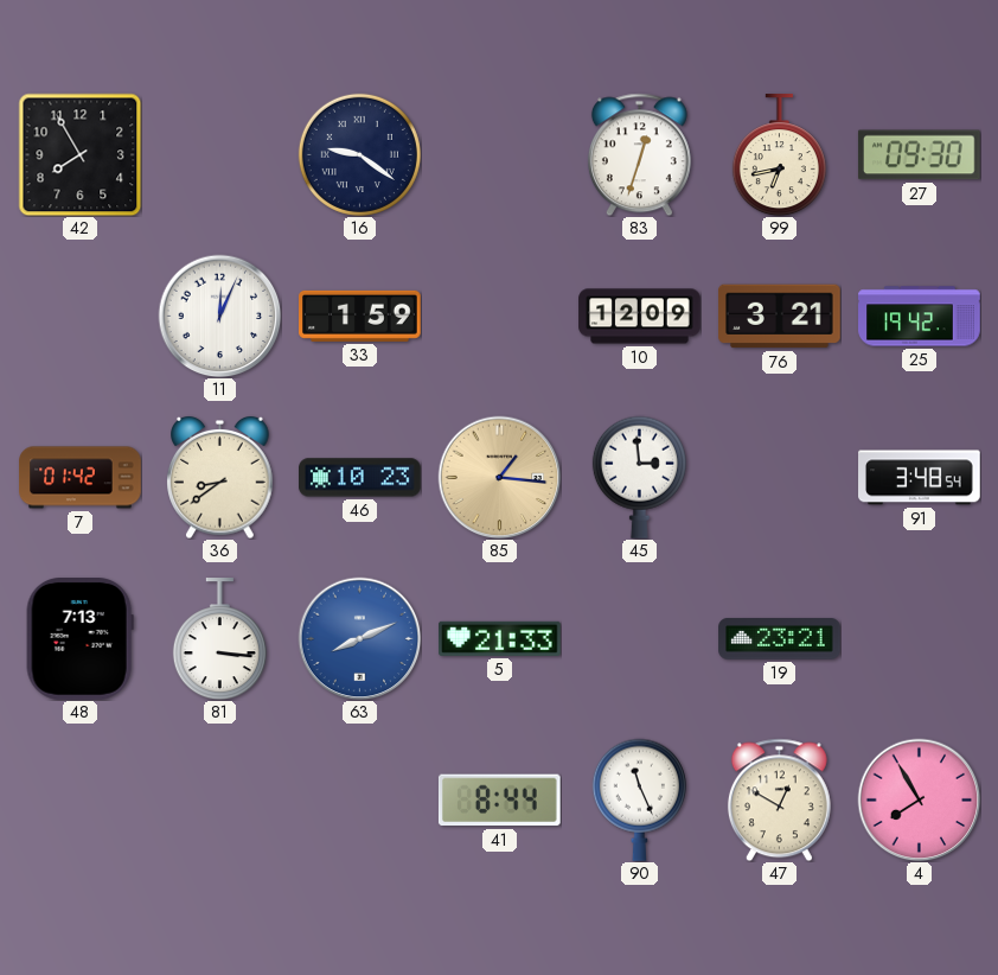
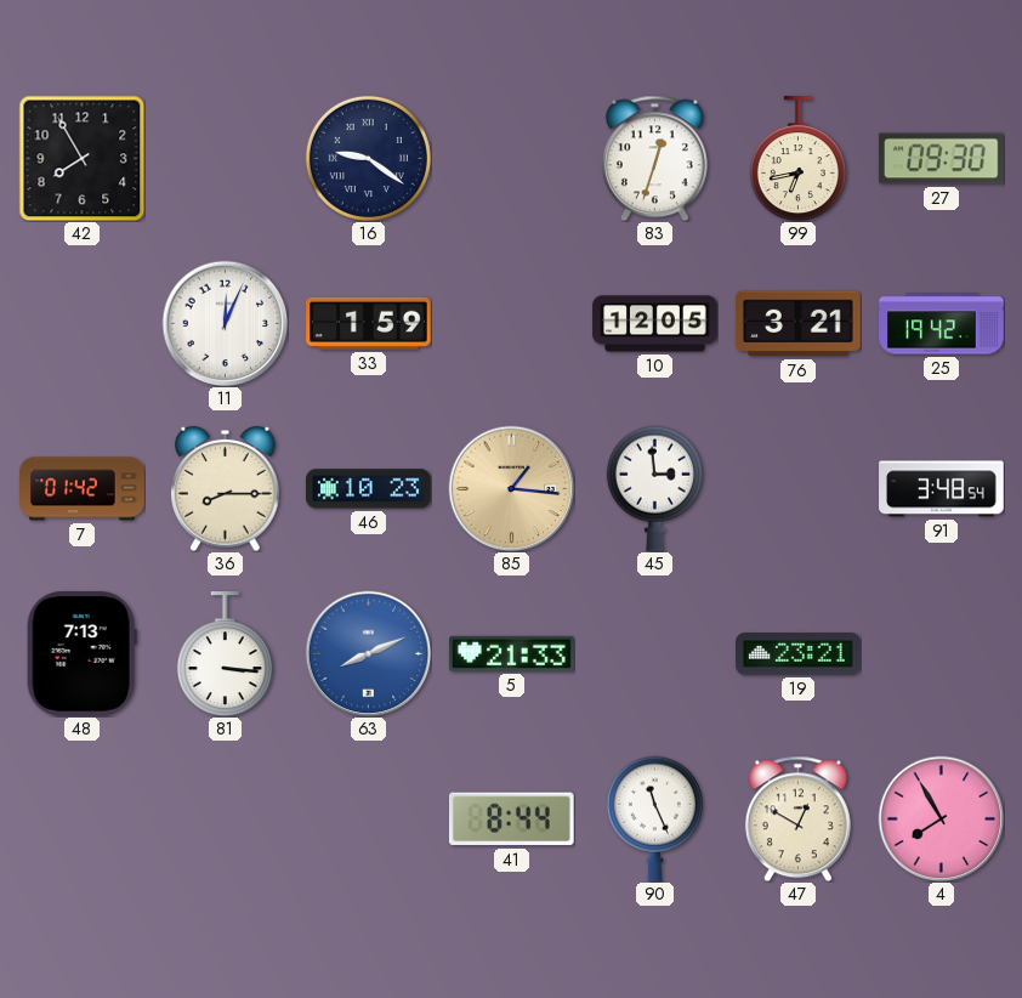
10: 12:09 -> 12:05
36: 8:39 -> 8:15
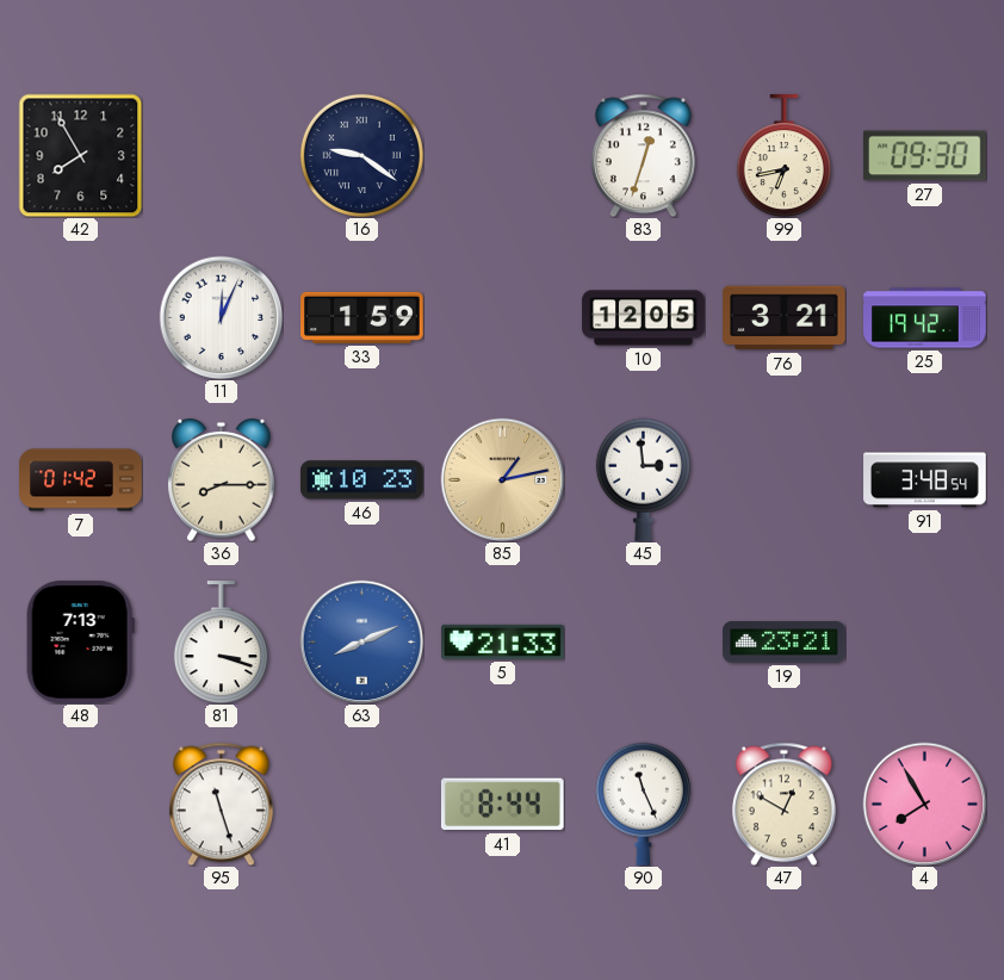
85: 1:16 -> 1:13
81: 3:16 -> 3:18
95: none -> 11:27
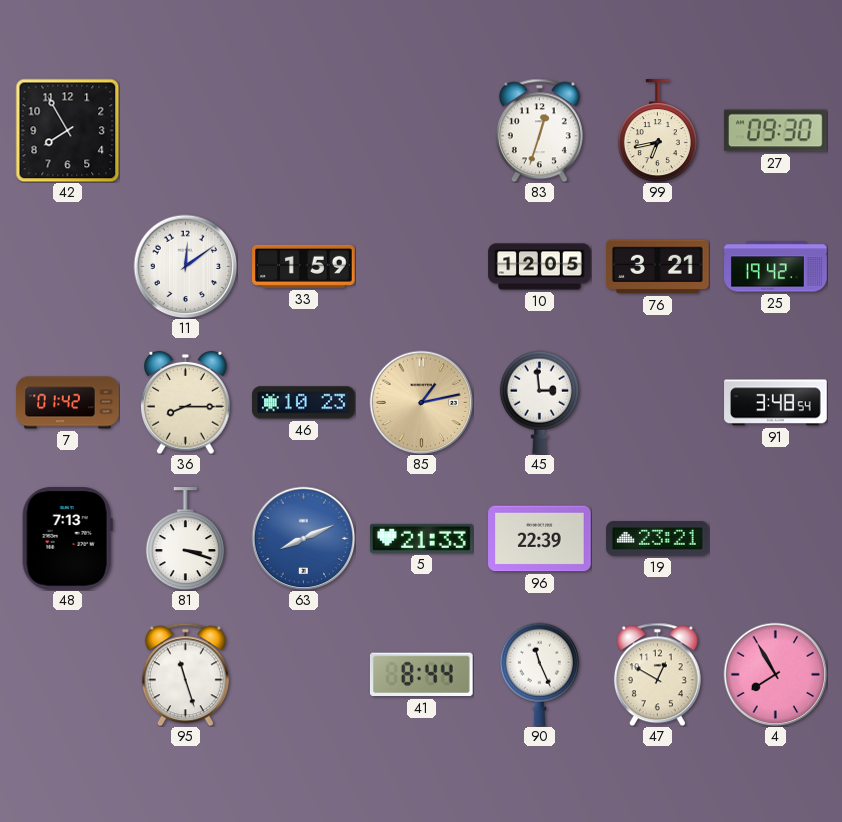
16: 9:21 -> none
11: 12:04 -> 12:09
96: none -> 22:39
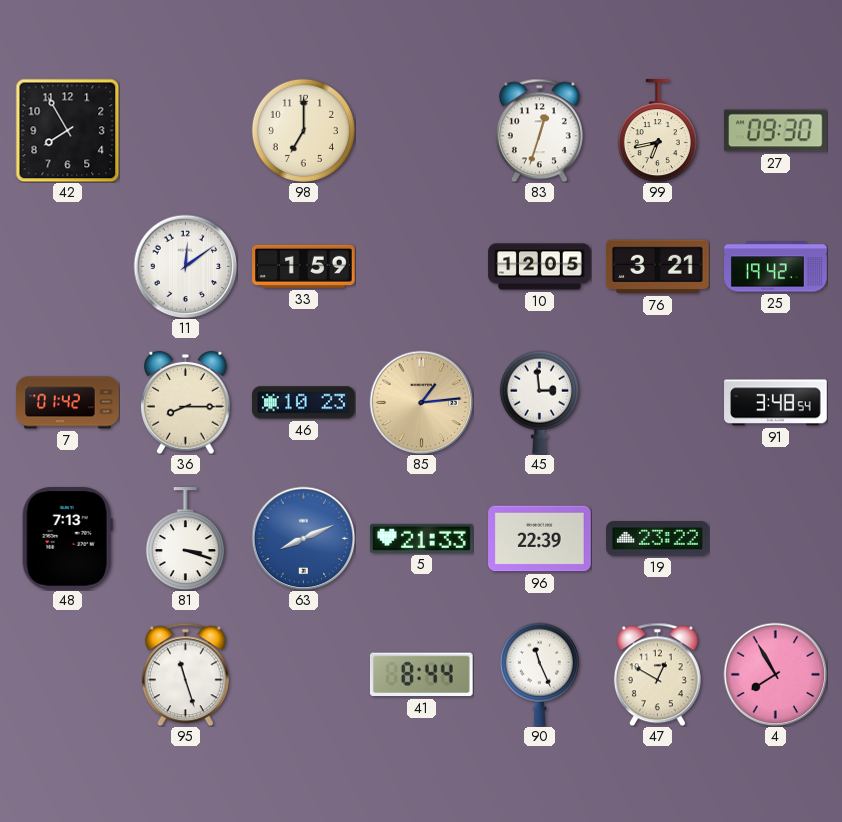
98: none -> 7:00
85: 1:13 -> 1:14
19: 23:21 -> 23:22
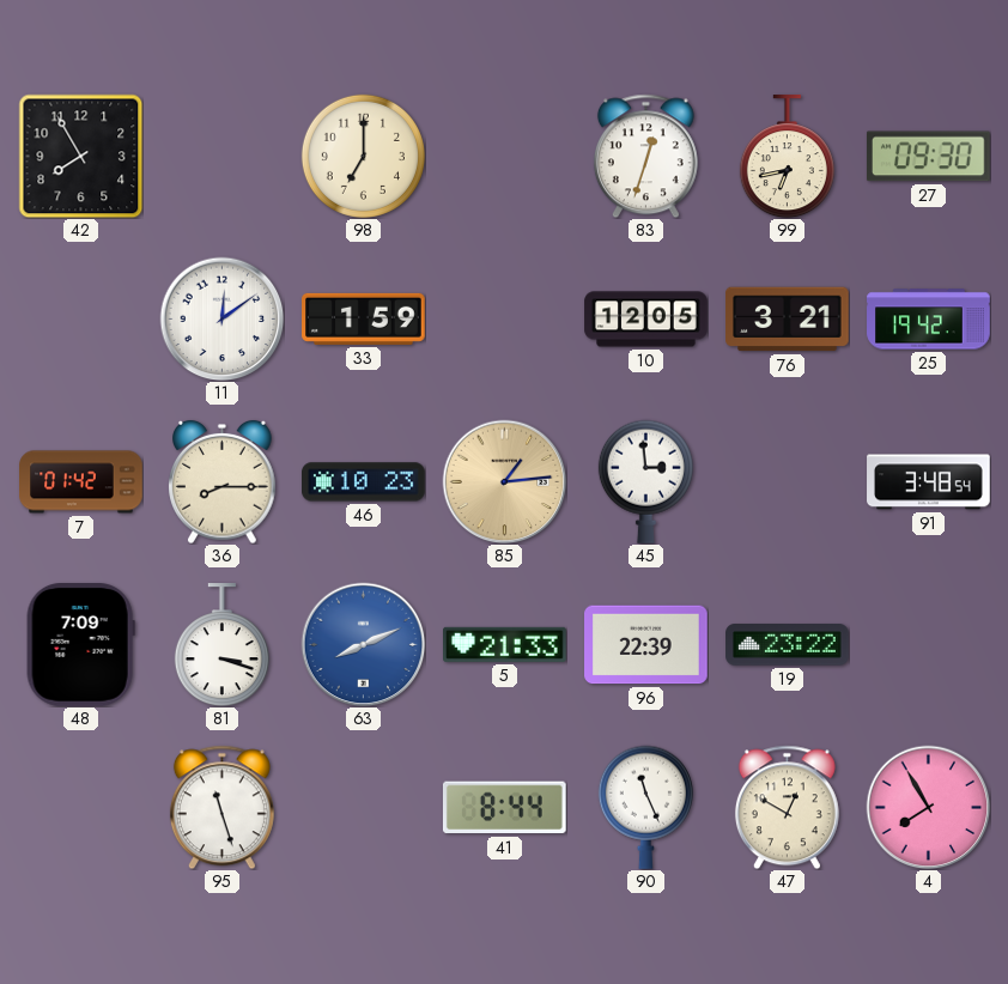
48: 7:13 -> 7:09
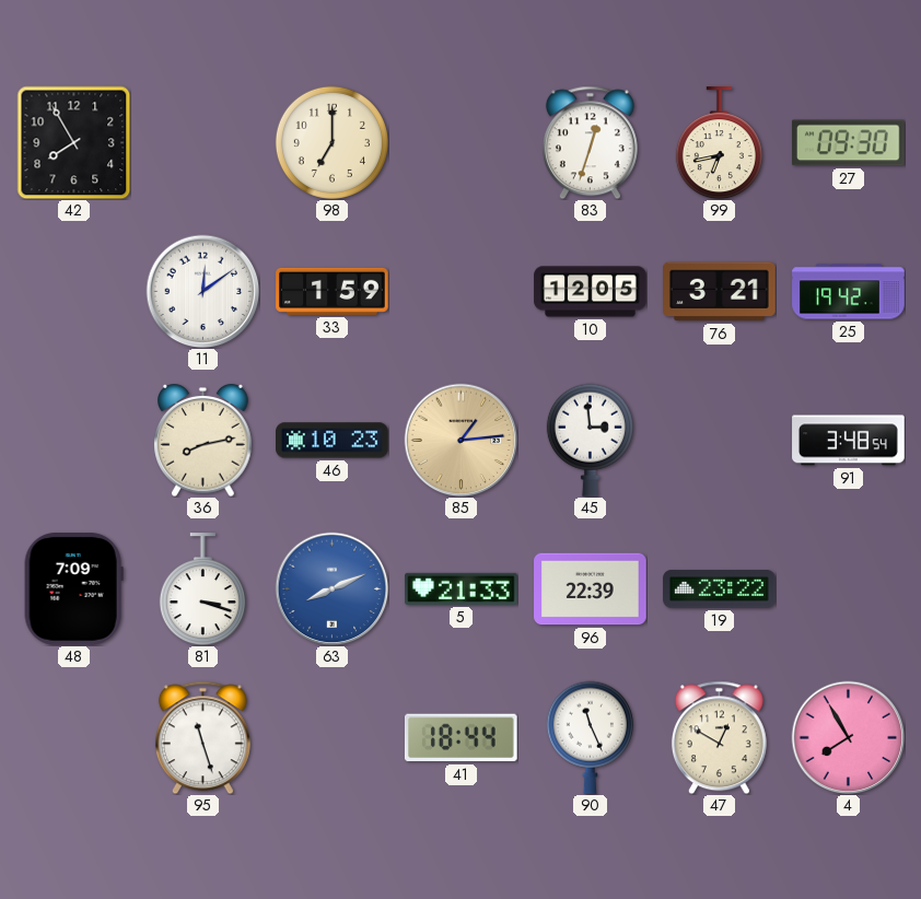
7: 01:42 -> none
36: 8:15 -> 8:13
41: 8:44 -> 18:44
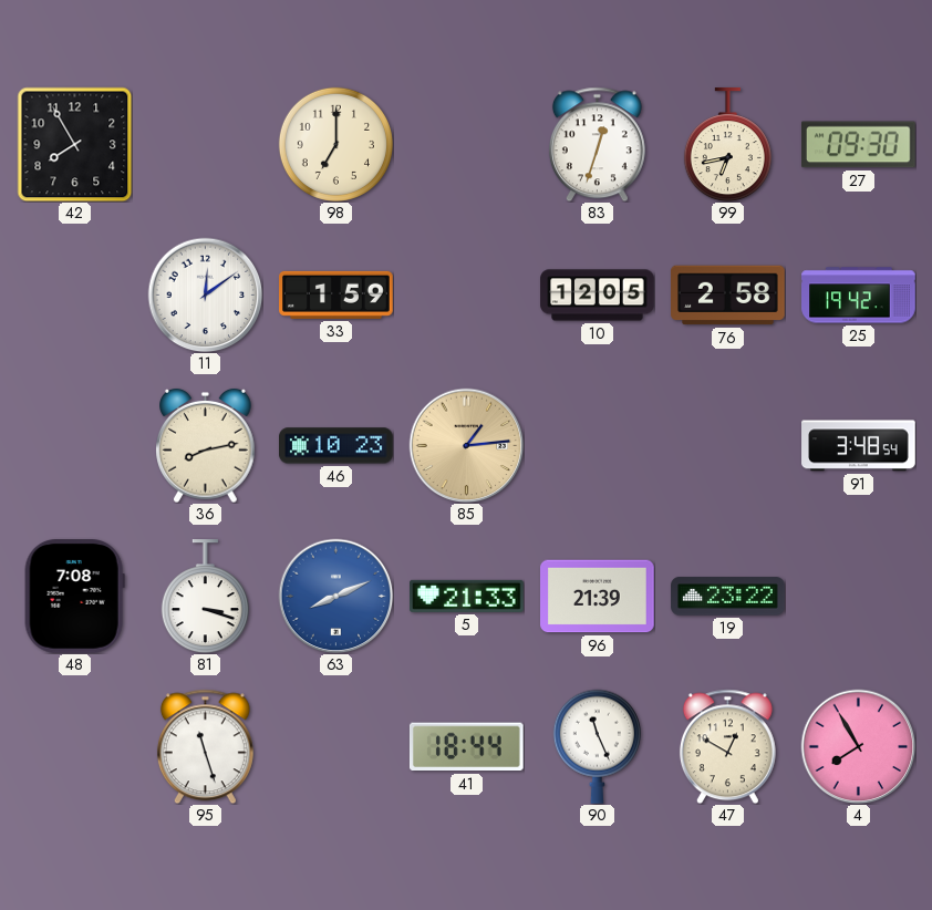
76: 3:21 -> 2:58
45: 2:59 -> none
48: 7:09 -> 7:08
96: 22:39 -> 21:39
